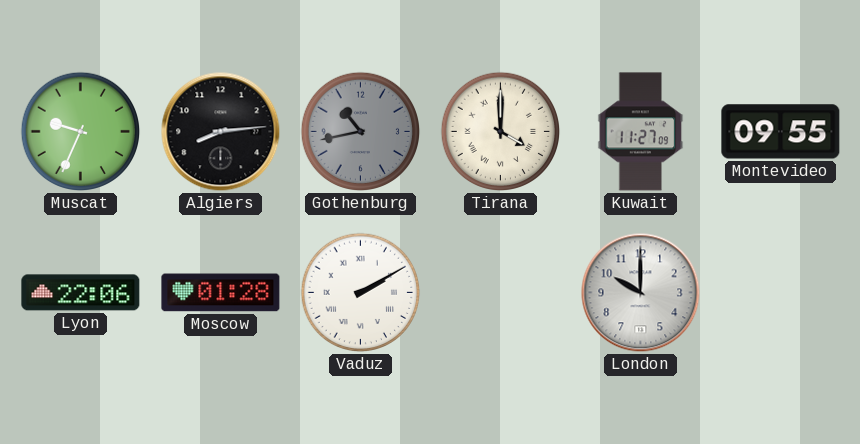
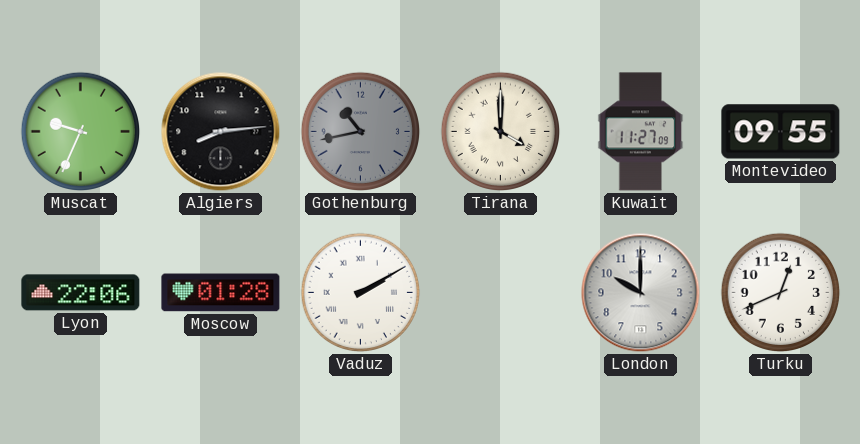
Turku: none -> 12:41
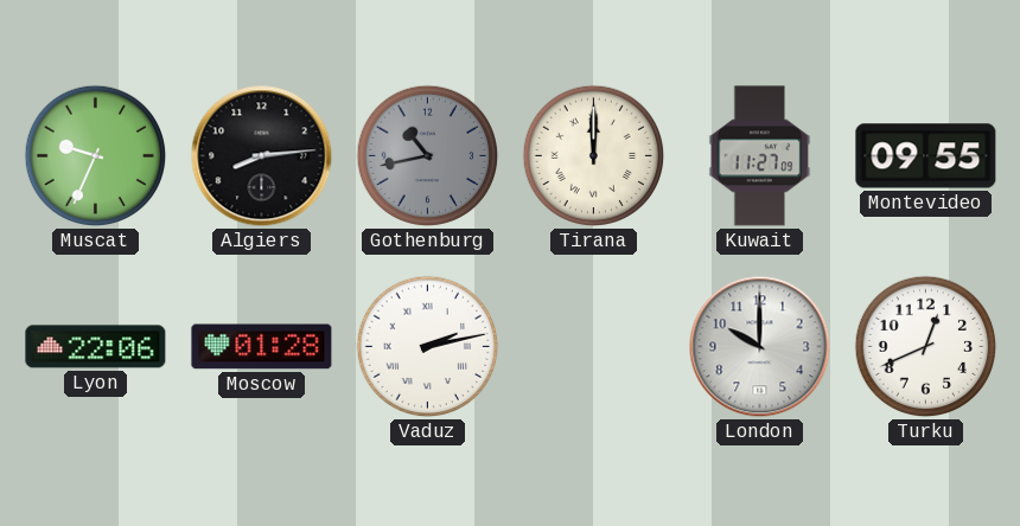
Tirana: 4:00 -> 12:00
Vaduz: 2:10 -> 2:13
